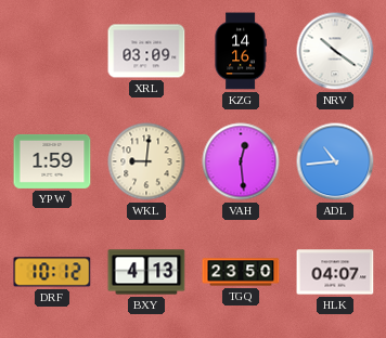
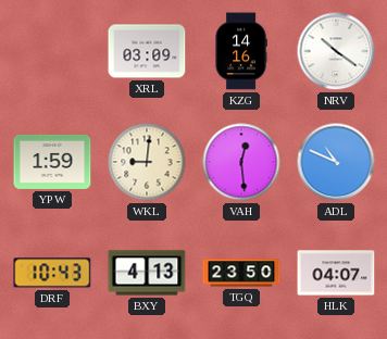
ADL: 10:44 -> 10:49
DRF: 10:12 -> 10:43
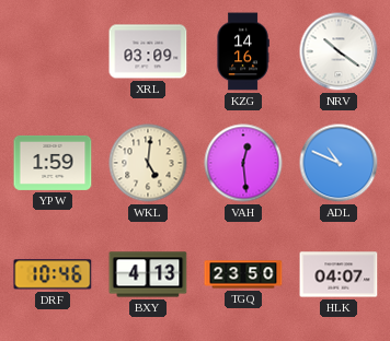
WKL: 9:01 -> 5:01
DRF: 10:43 -> 10:46
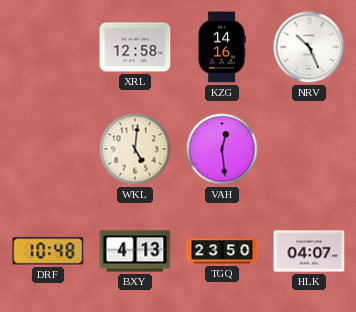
XRL: 03:09 -> 12:58
NRV: 10:21 -> 10:26
YPW: 1:59 -> none
ADL: 10:49 -> none
DRF: 10:46 -> 10:48
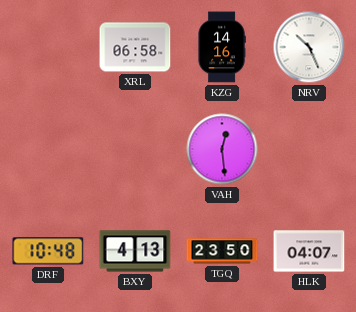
XRL: 12:58 -> 06:58
WKL: 5:01 -> none
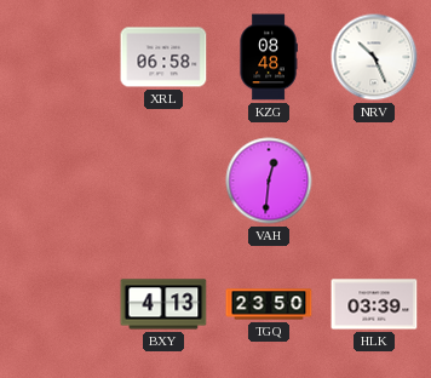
KZG: 14:16 -> 08:48
VAH: 12:29 -> 12:31
DRF: 10:48 -> none
HLK: 04:07 -> 03:39
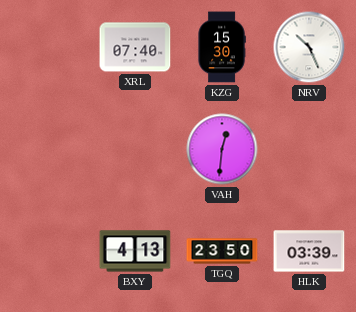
XRL: 06:58 -> 07:40
KZG: 08:48 -> 15:30
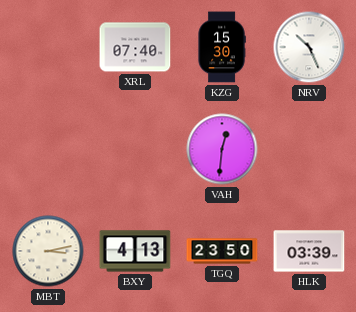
MBT: none -> 3:13
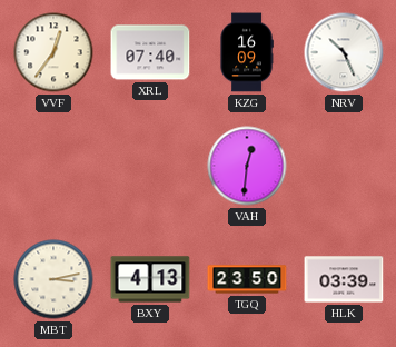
VVF: none -> 12:36
KZG: 15:30 -> 16:09
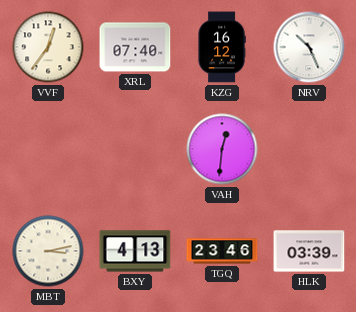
KZG: 16:09 -> 16:12
TGQ: 23:50 -> 23:46
